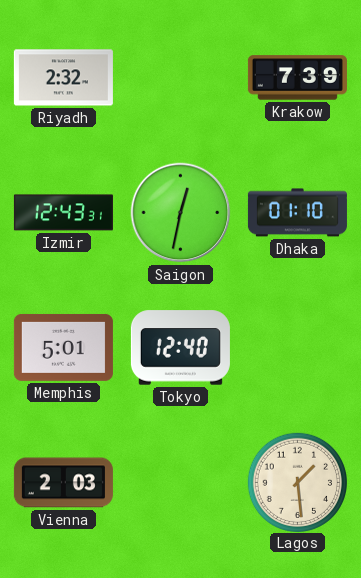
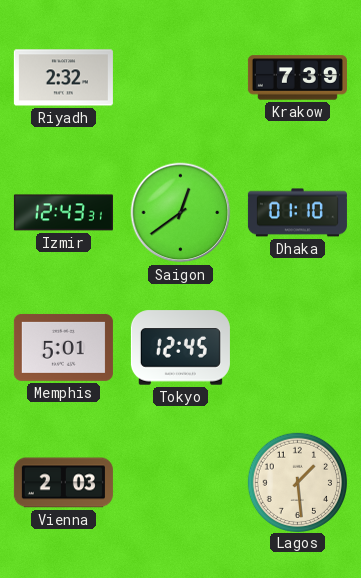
Saigon: 12:32 -> 12:39
Tokyo: 12:40 -> 12:45
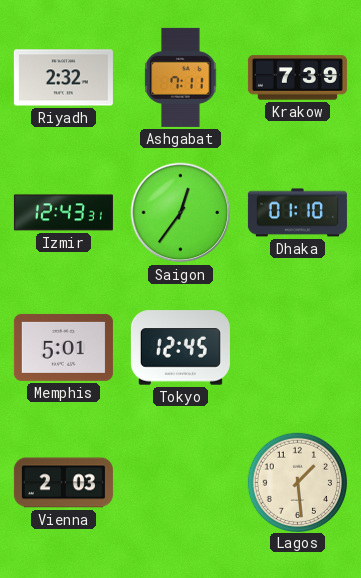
Ashgabat: none -> 7:11
Saigon: 12:39 -> 12:36
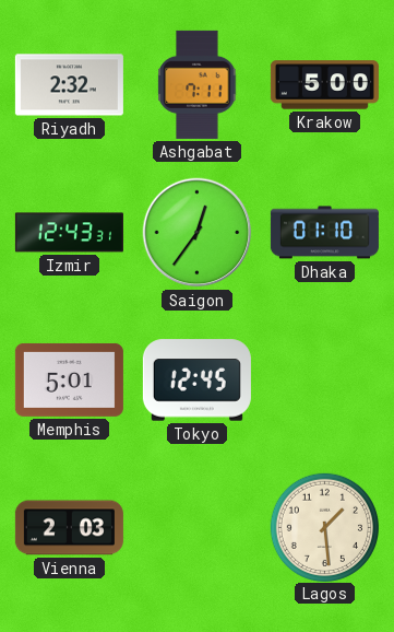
Krakow: 7:39 -> 5:00
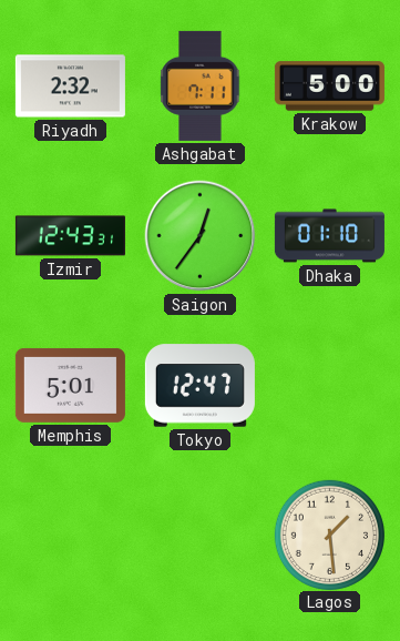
Tokyo: 12:45 -> 12:47
Vienna: 2:03 -> none
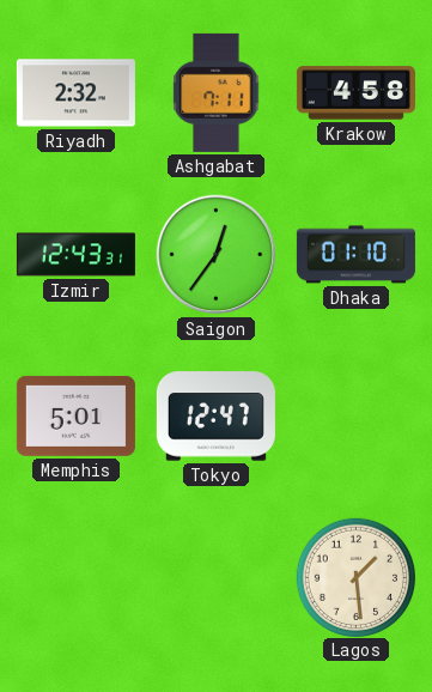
Krakow: 5:00 -> 4:58
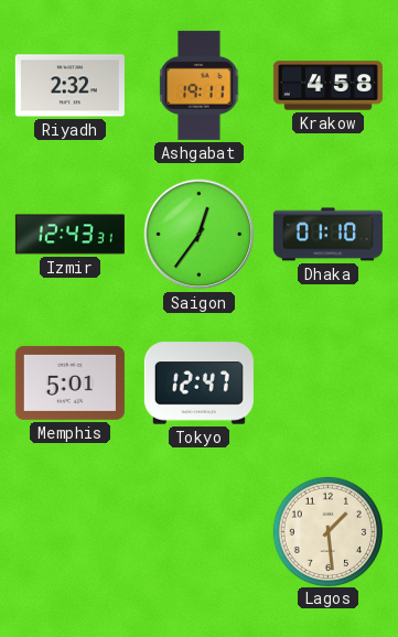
Ashgabat: 7:11 -> 19:11
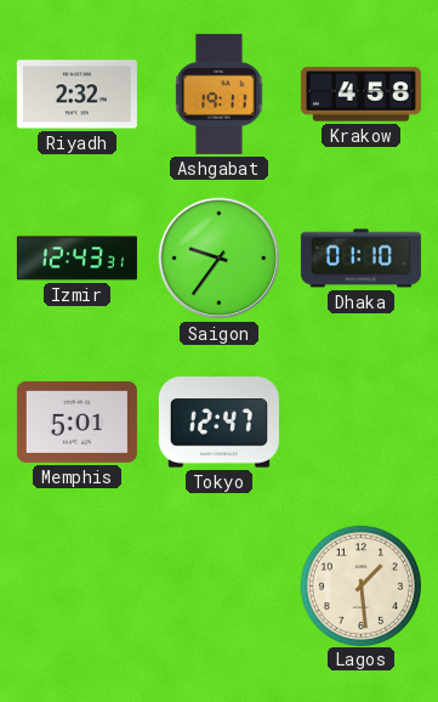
Saigon: 12:36 -> 9:36
